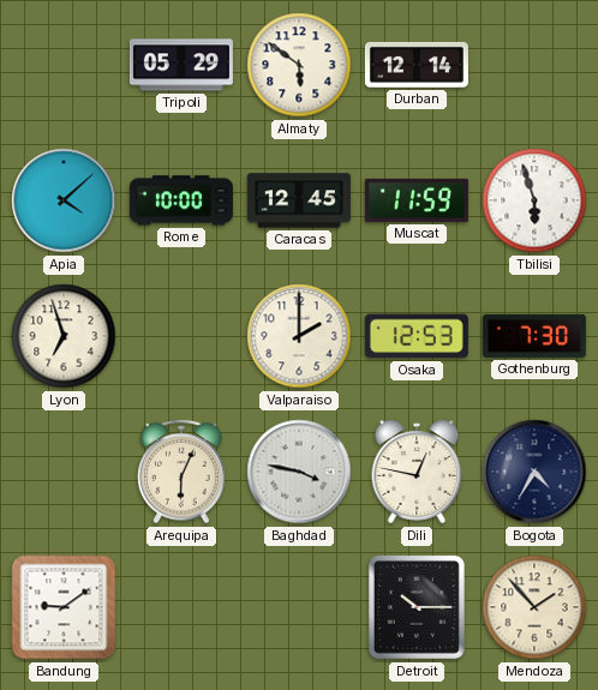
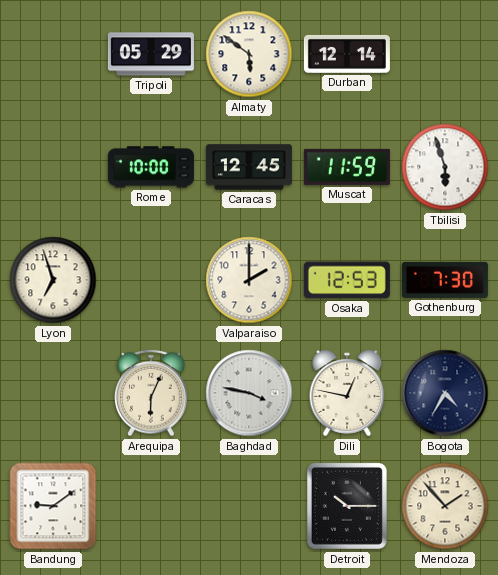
Apia: 4:08 -> none
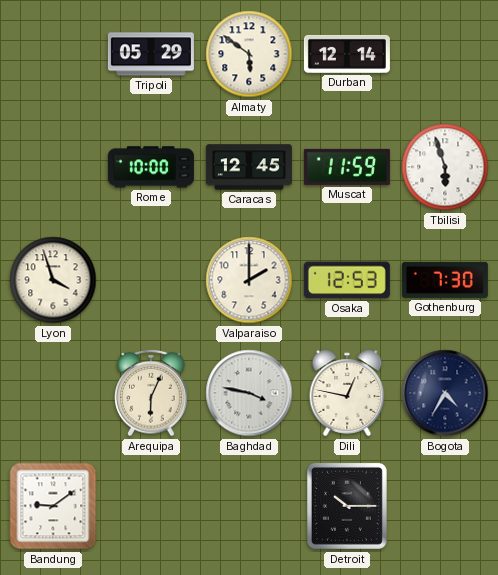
Lyon: 6:57 -> 3:57
Mendoza: 1:53 -> none
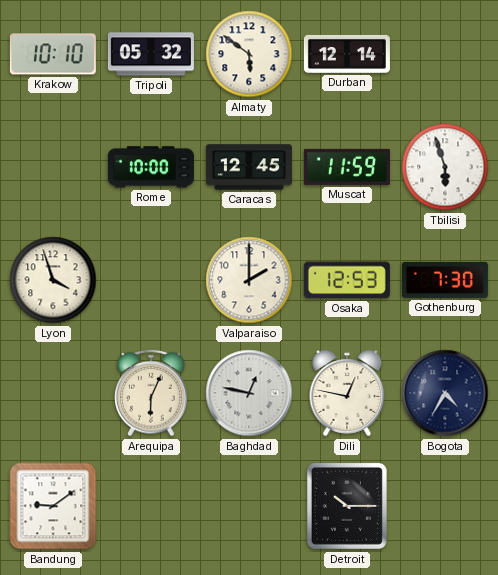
Krakow: none -> 10:10
Tripoli: 05:29 -> 05:32
Baghdad: 3:47 -> 12:47
